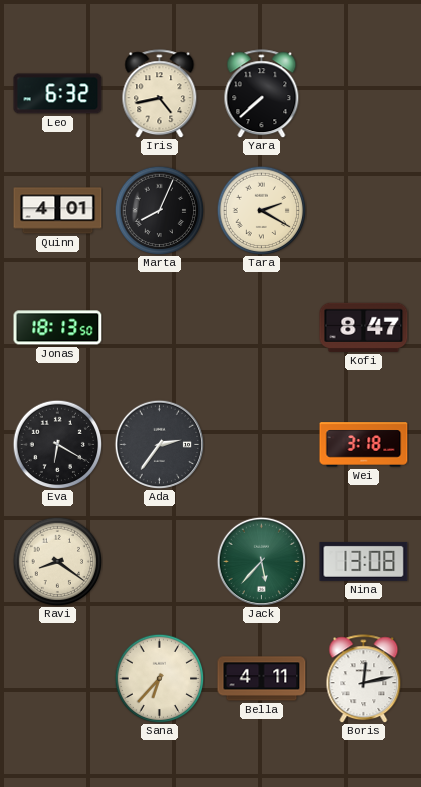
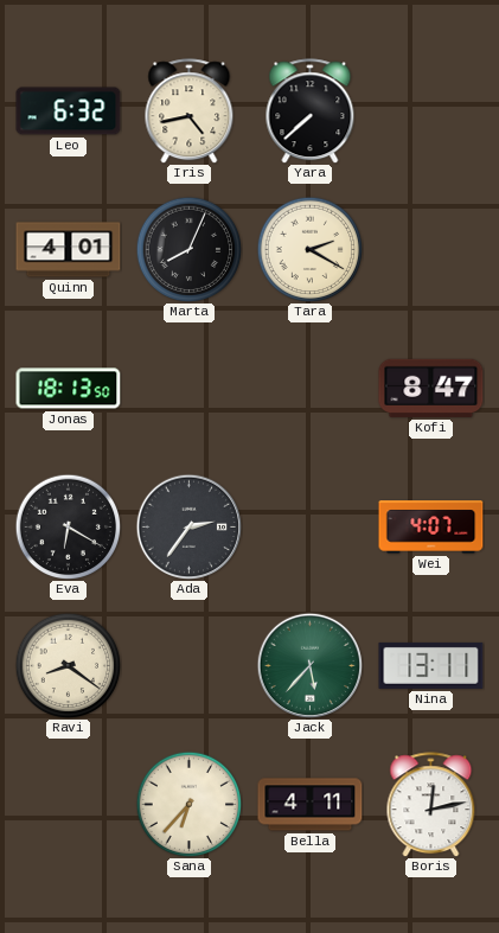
Wei: 3:18 -> 4:07
Nina: 13:08 -> 13:11
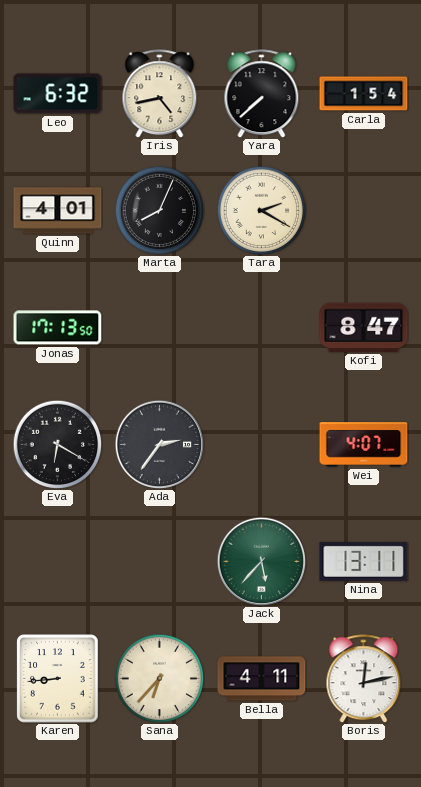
Carla: none -> 1:54
Jonas: 18:13 -> 17:13
Ravi: 8:21 -> none
Karen: none -> 8:44
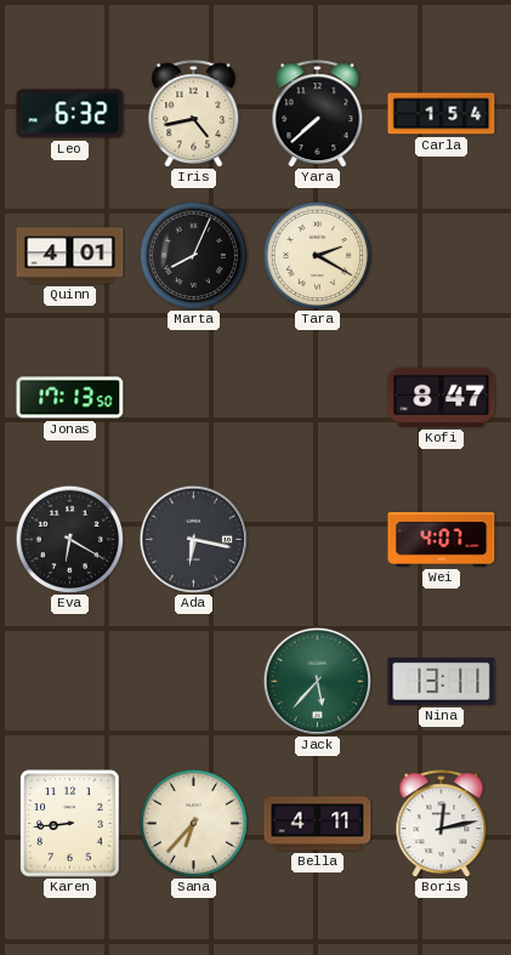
Ada: 2:36 -> 6:17
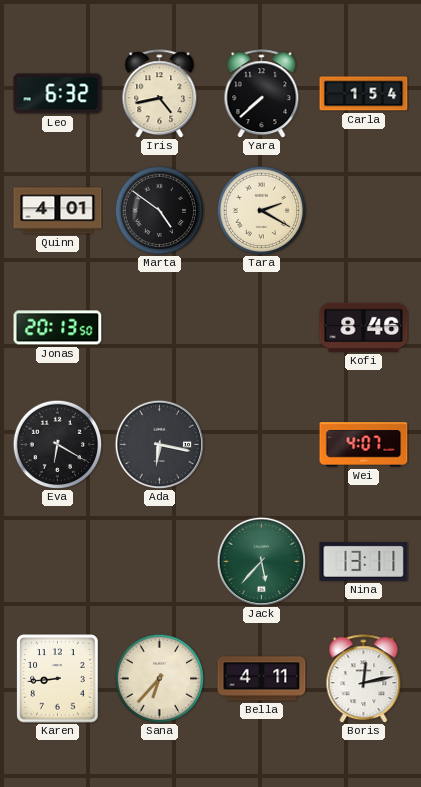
Marta: 8:04 -> 4:51
Jonas: 17:13 -> 20:13
Kofi: 8:47 -> 8:46
